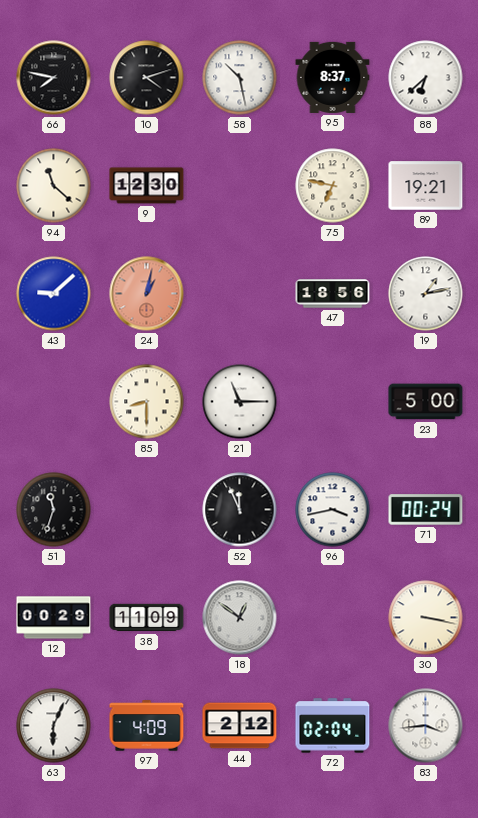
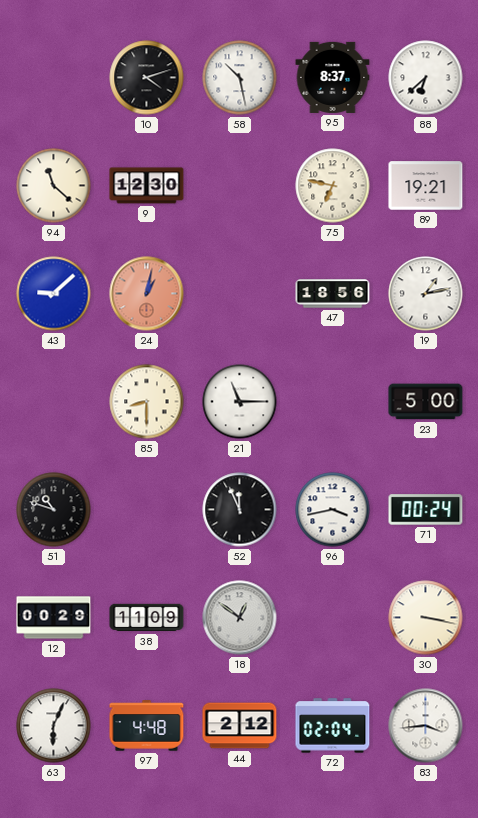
66: 7:47 -> none
51: 11:33 -> 10:48
97: 4:09 -> 4:48
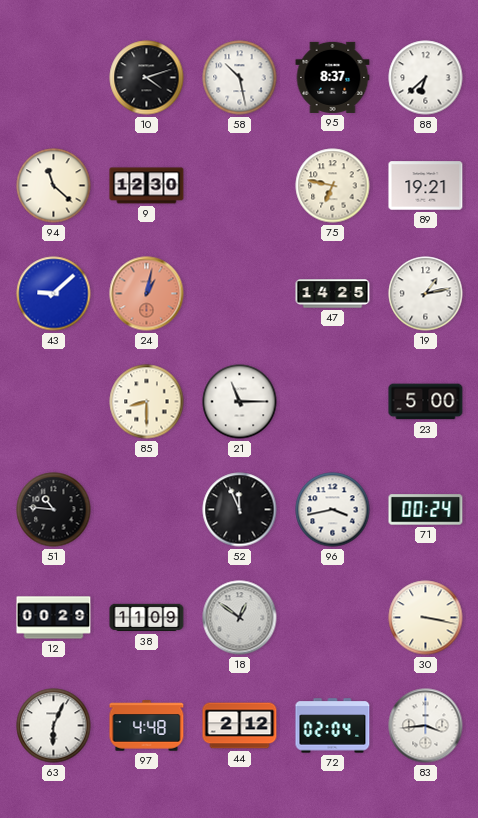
47: 18:56 -> 14:25
51: 10:48 -> 10:46
